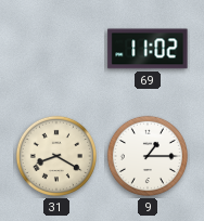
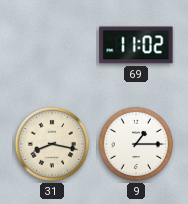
31: 8:20 -> 8:17
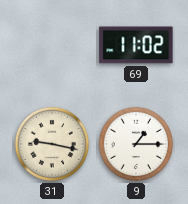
31: 8:17 -> 9:17
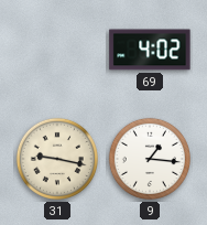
69: 11:02 -> 4:02
9: 1:15 -> 1:16
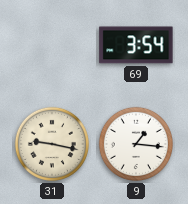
69: 4:02 -> 3:54
